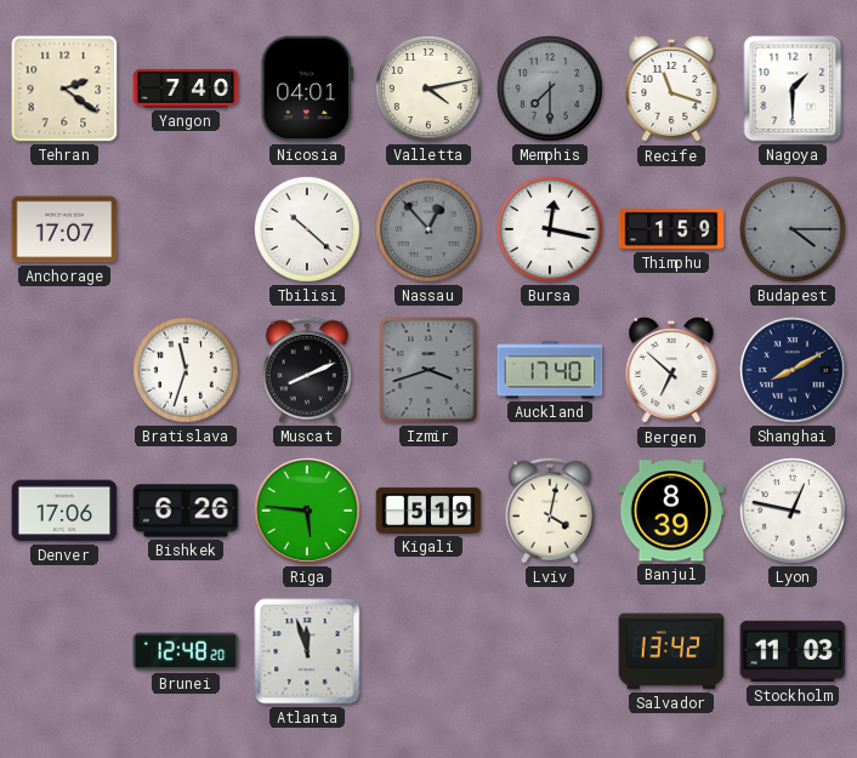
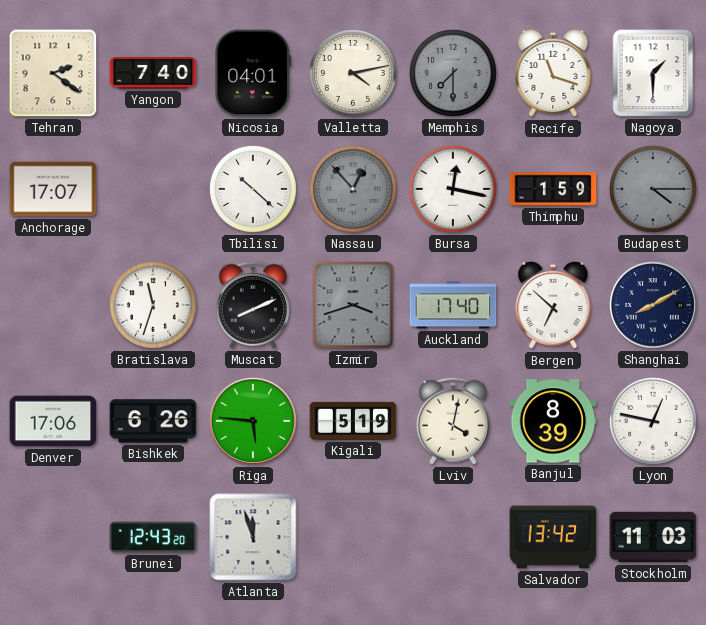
Brunei: 12:48 -> 12:43
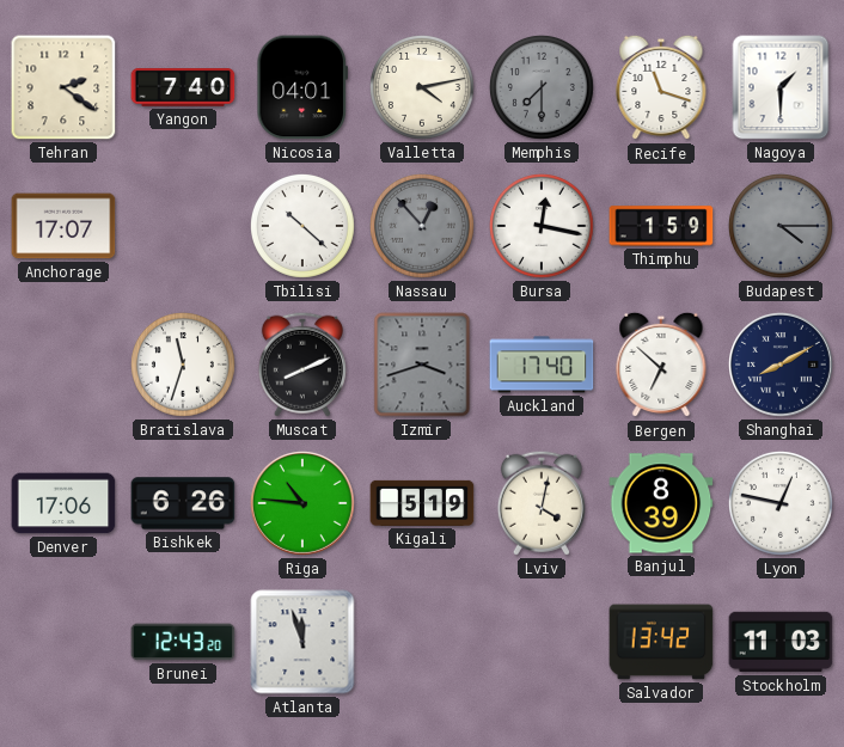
Riga: 5:46 -> 10:46
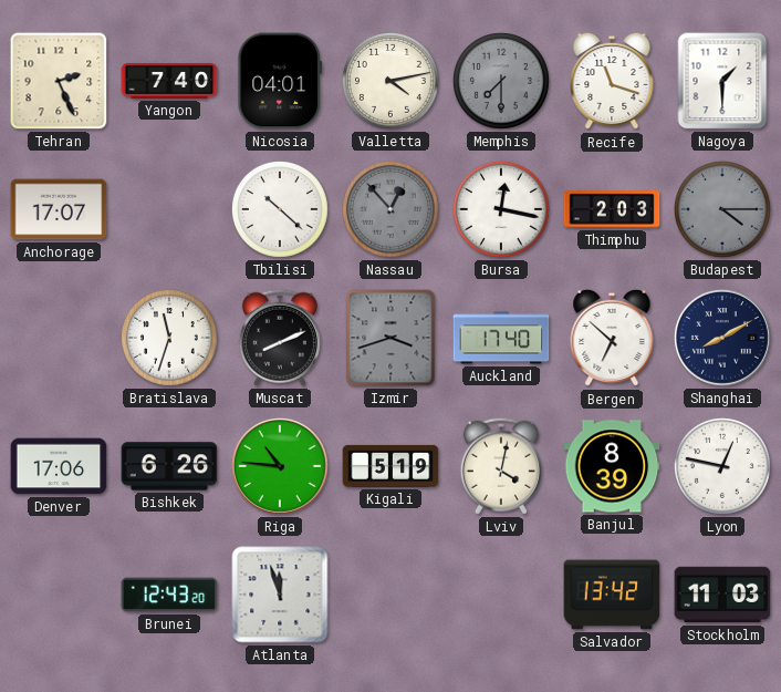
Tehran: 2:21 -> 2:26
Thimphu: 1:59 -> 2:03
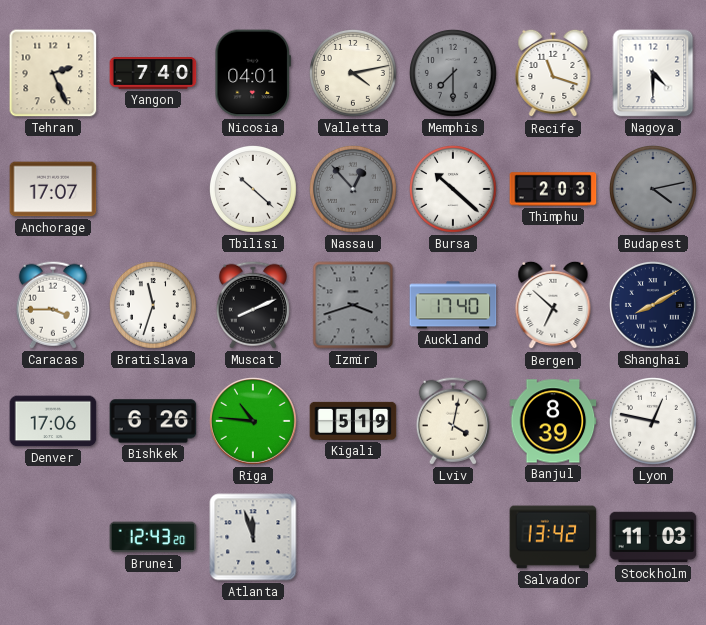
Nagoya: 1:30 -> 4:30
Bursa: 12:17 -> 10:22
Budapest: 4:15 -> 4:13
Caracas: none -> 3:45
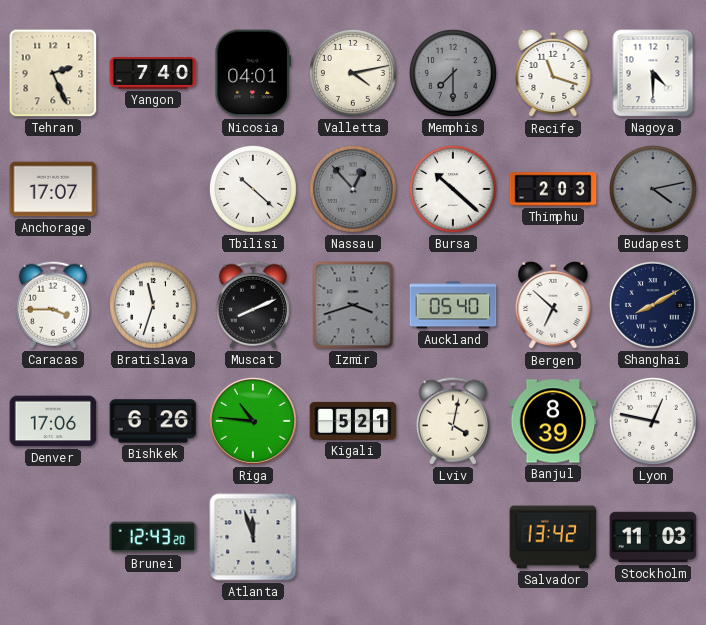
Auckland: 17:40 -> 05:40
Kigali: 5:19 -> 5:21
